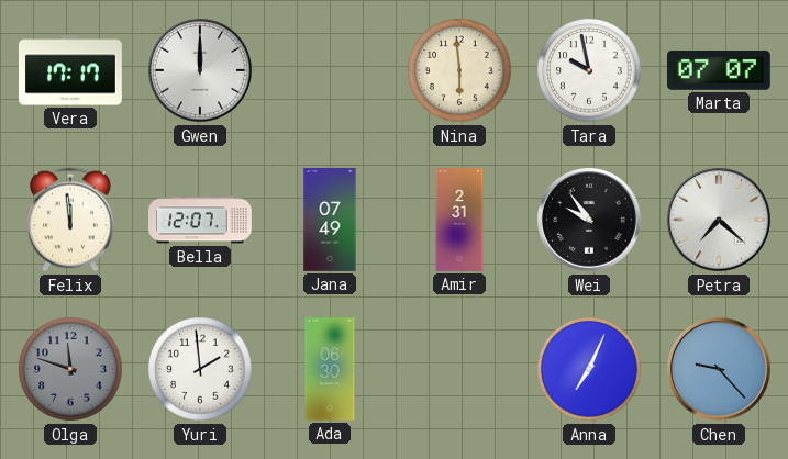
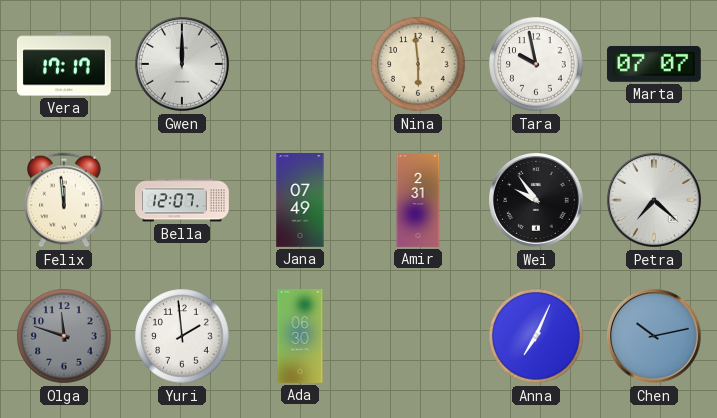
Chen: 9:23 -> 10:13
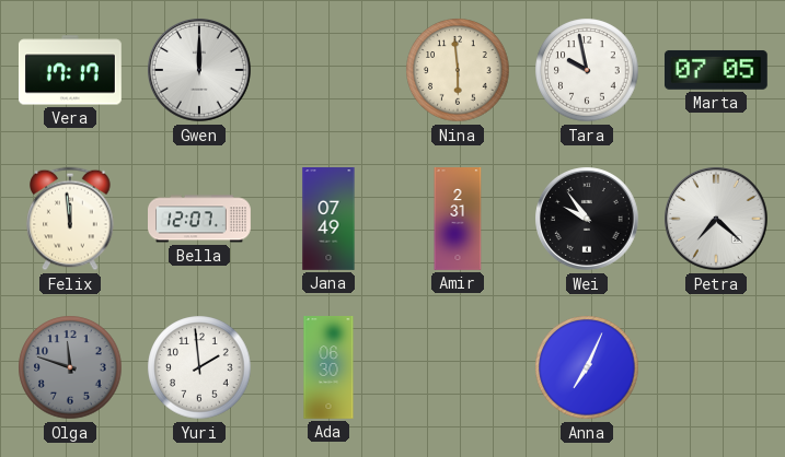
Marta: 07:07 -> 07:05
Chen: 10:13 -> none
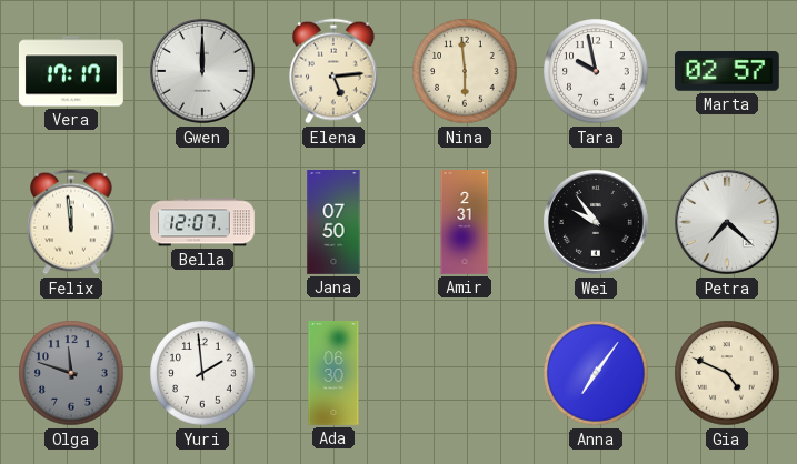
Elena: none -> 5:14
Marta: 07:05 -> 02:57
Jana: 07:49 -> 07:50
Anna: 7:04 -> 7:06
Gia: none -> 4:49
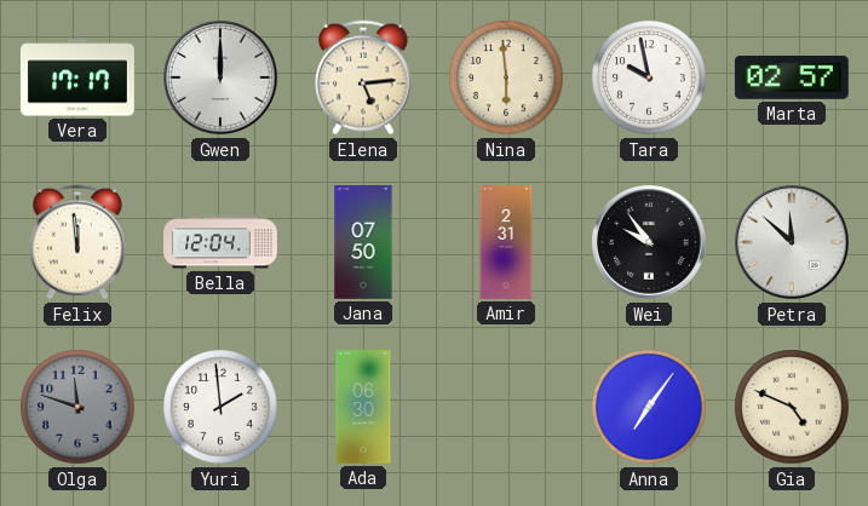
Bella: 12:07 -> 12:04
Petra: 7:22 -> 11:52
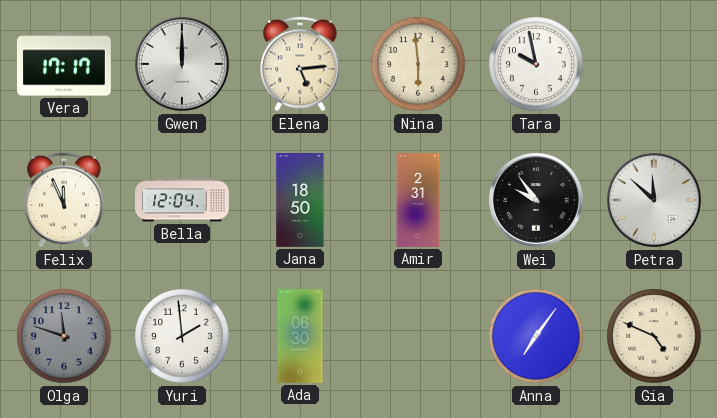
Marta: 02:57 -> none
Felix: 11:59 -> 11:56
Jana: 07:50 -> 18:50
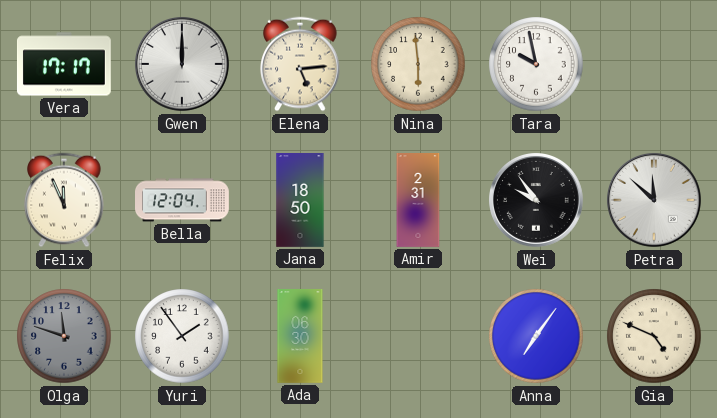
Yuri: 1:59 -> 1:54
